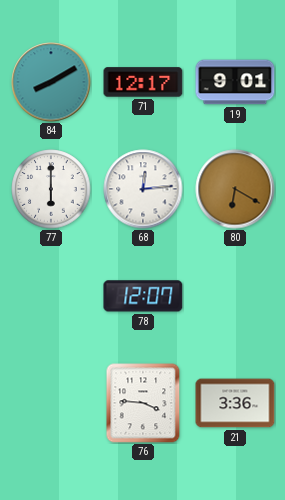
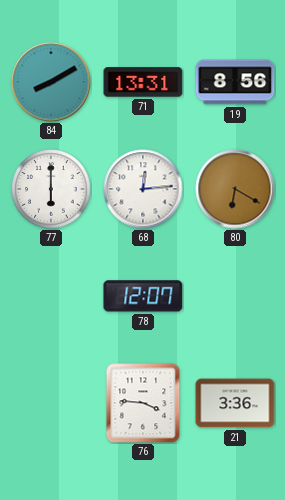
71: 12:17 -> 13:31
19: 9:01 -> 8:56
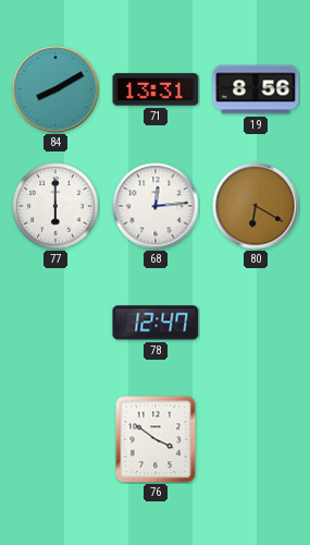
78: 12:07 -> 12:47
76: 3:46 -> 3:51
21: 3:36 -> none
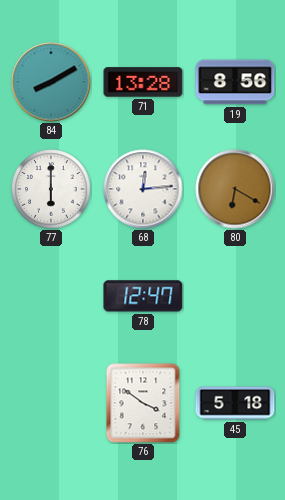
71: 13:31 -> 13:28
45: none -> 5:18
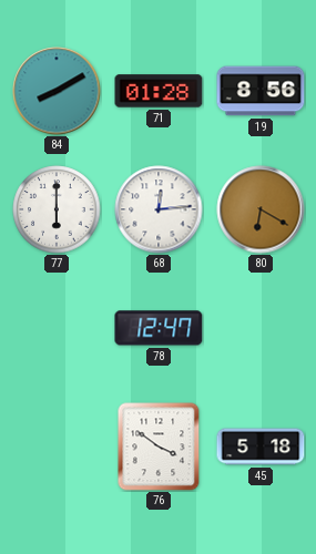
71: 13:28 -> 01:28
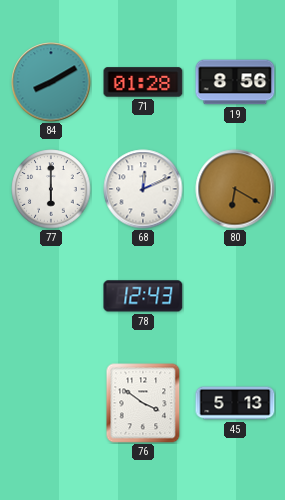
68: 12:14 -> 12:11
78: 12:47 -> 12:43
45: 5:18 -> 5:13
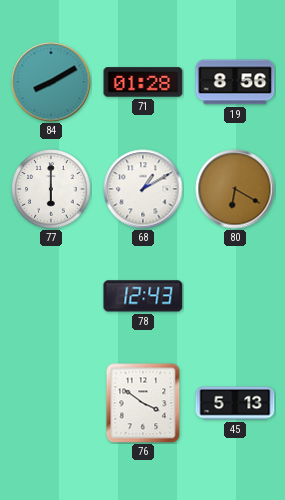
68: 12:11 -> 1:10
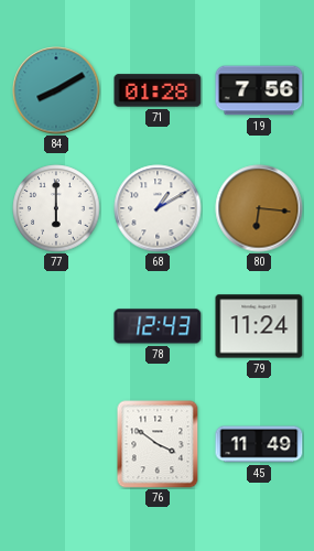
19: 8:56 -> 7:56
80: 6:20 -> 6:16
79: none -> 11:24
45: 5:13 -> 11:49
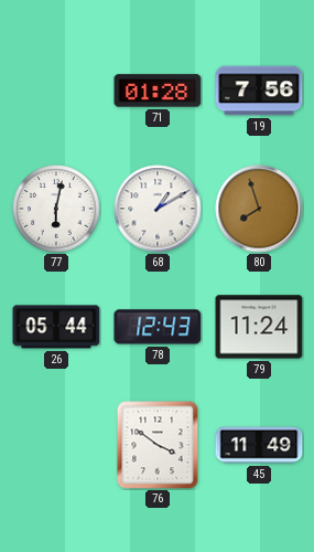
84: 8:10 -> none
77: 6:00 -> 6:02
80: 6:16 -> 7:57
26: none -> 05:44
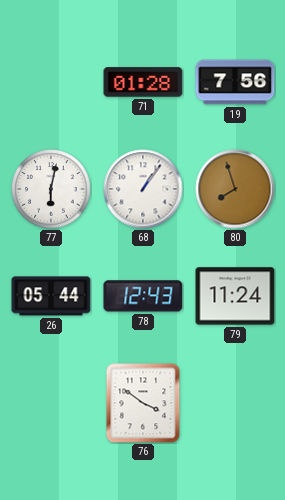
68: 1:10 -> 1:06
45: 11:49 -> none
